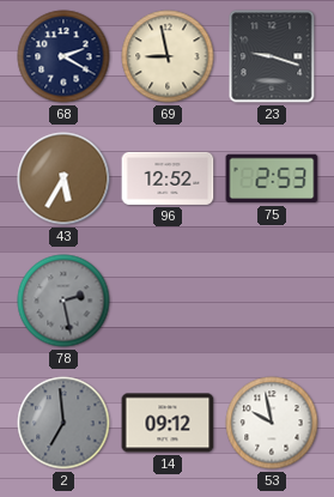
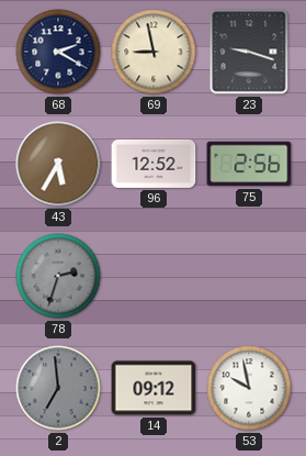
75: 2:53 -> 2:56
78: 2:28 -> 2:33
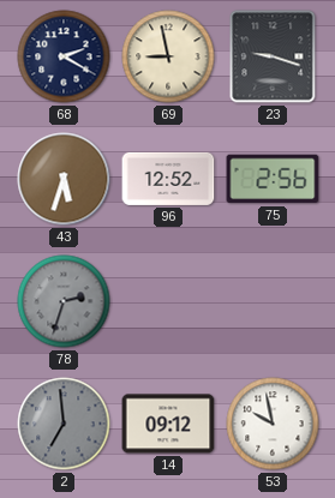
43: 5:35 -> 5:33
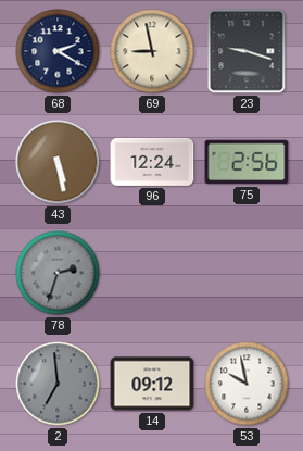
43: 5:33 -> 5:28
96: 12:52 -> 12:24
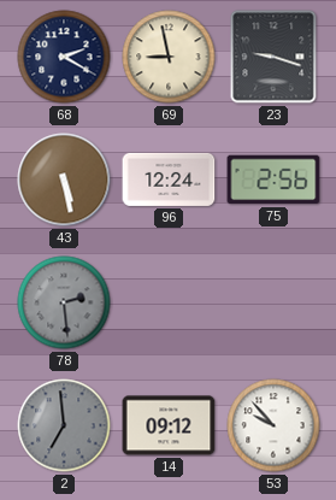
78: 2:33 -> 2:29
53: 9:58 -> 9:53
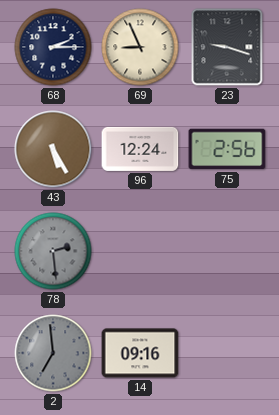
68: 2:20 -> 2:15
69: 8:58 -> 8:56
43: 5:28 -> 5:25
14: 09:12 -> 09:16
53: 9:53 -> none
